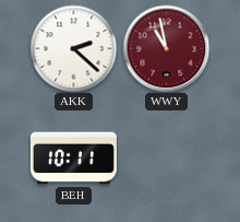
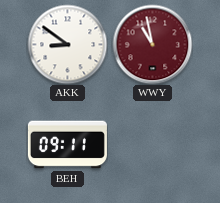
AKK: 2:22 -> 8:51
BEH: 10:11 -> 09:11
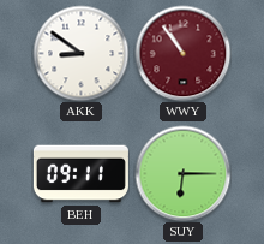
WWY: 10:58 -> 10:54
SUY: none -> 6:15
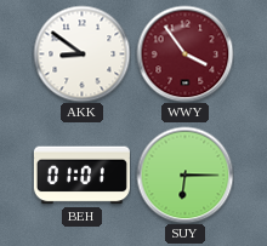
WWY: 10:54 -> 3:54
BEH: 09:11 -> 01:01
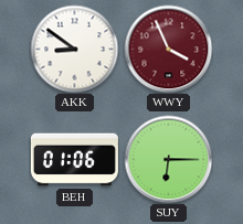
WWY: 3:54 -> 3:56
BEH: 01:01 -> 01:06
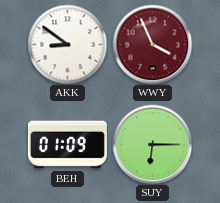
BEH: 01:06 -> 01:09
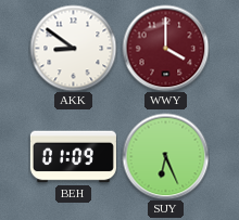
WWY: 3:56 -> 4:00
SUY: 6:15 -> 6:26
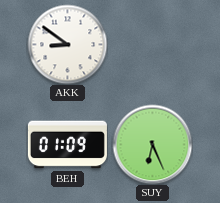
WWY: 4:00 -> none
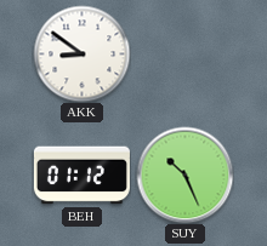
BEH: 01:09 -> 01:12
SUY: 6:26 -> 10:26
